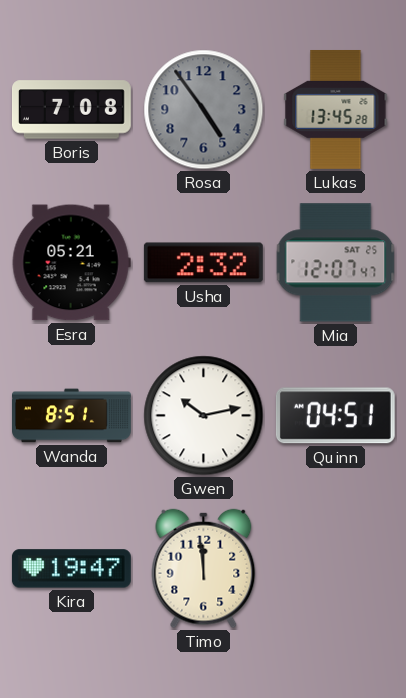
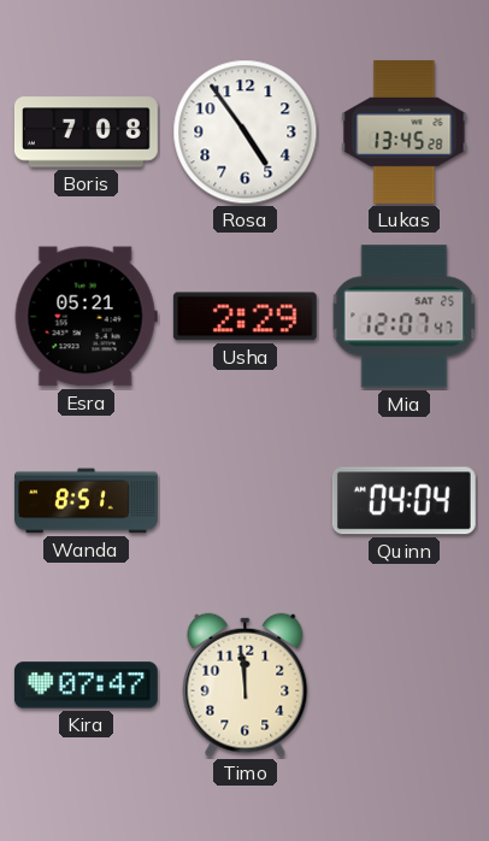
Rosa dial: grey -> white
Usha: 2:32 -> 2:29
Gwen: 10:13 -> none
Quinn: 04:51 -> 04:04
Kira: 19:47 -> 07:47
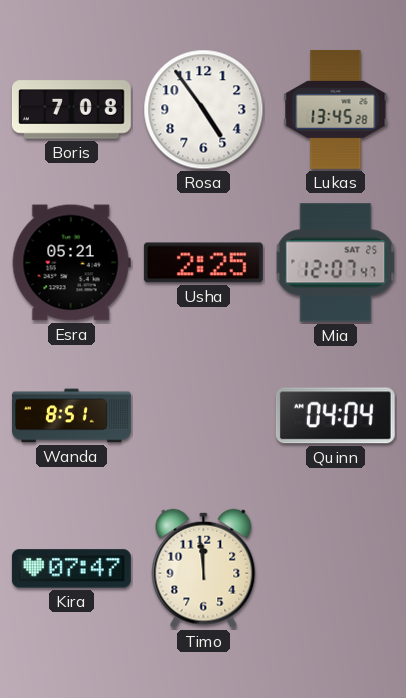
Usha: 2:29 -> 2:25
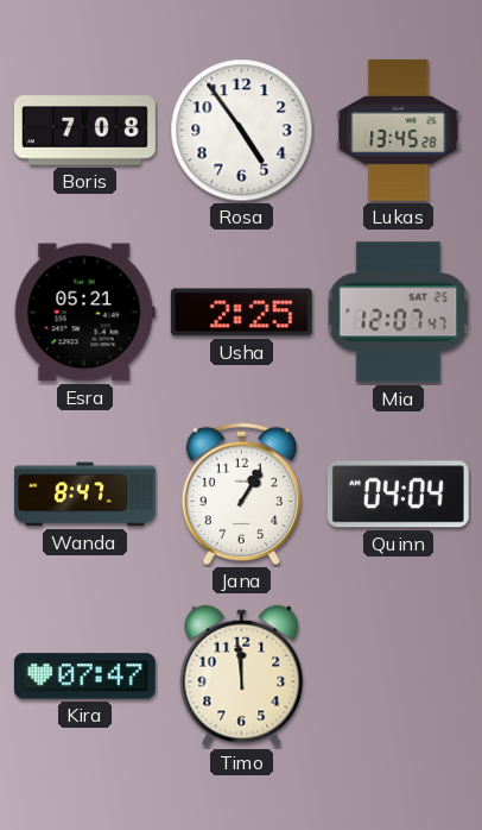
Wanda: 8:51 -> 8:47
Jana: none -> 1:05
